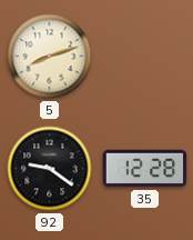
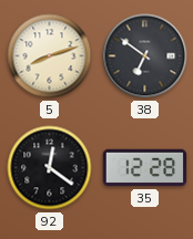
38: none -> 6:51
92: 9:21 -> 12:21
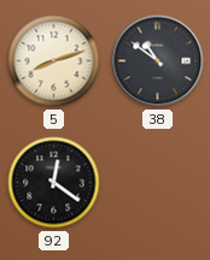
38: 6:51 -> 10:51
35: 12:28 -> none
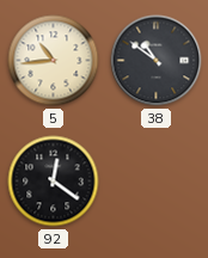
5: 8:12 -> 10:44
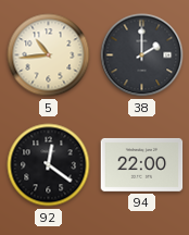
38: 10:51 -> 2:00
94: none -> 22:00
